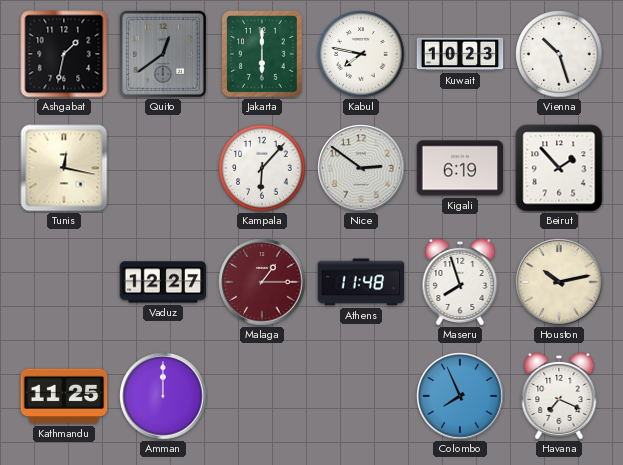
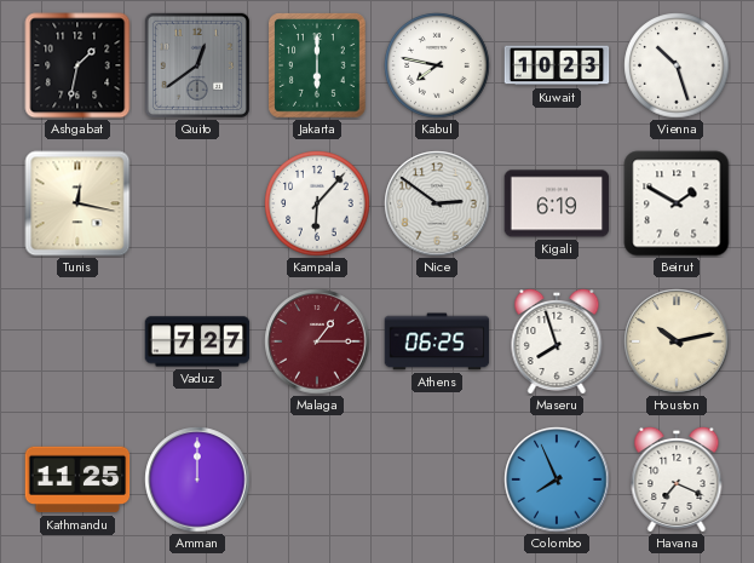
Beirut: 1:53 -> 1:50
Vaduz: 12:27 -> 7:27
Athens: 11:48 -> 06:25
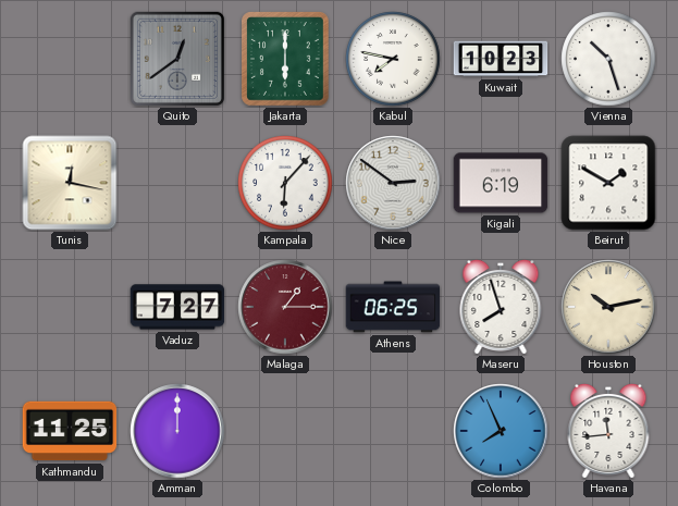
Ashgabat: 1:32 -> none
Havana: 7:19 -> 11:44
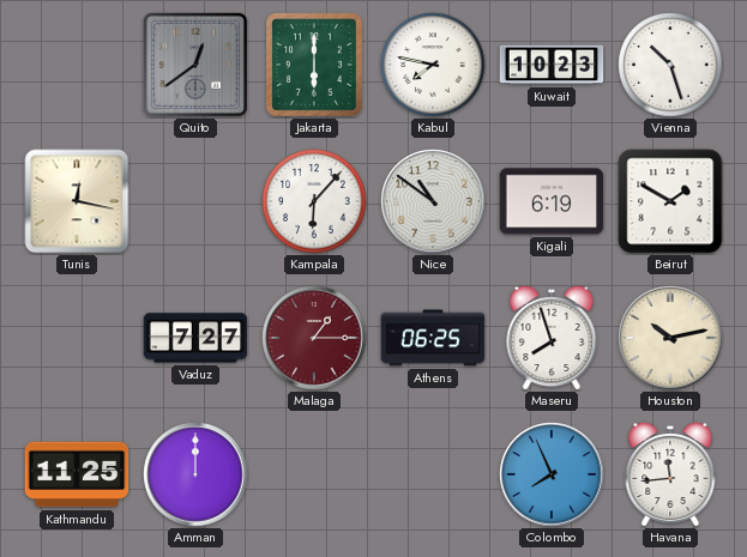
Nice: 2:51 -> 10:51
